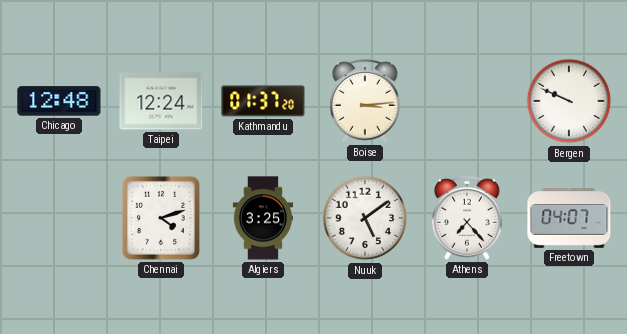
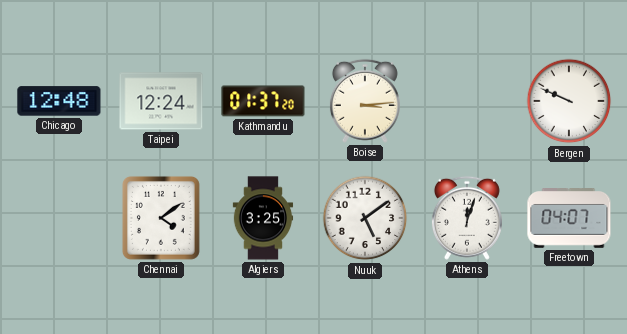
Chennai: 4:12 -> 4:09
Athens: 7:23 -> 12:03
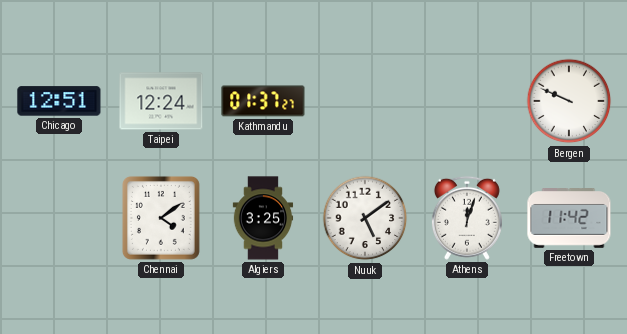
Chicago: 12:48 -> 12:51
Kathmandu: 01:37:20 -> 01:37:27
Boise: 3:14 -> none
Freetown: 04:07 -> 11:42
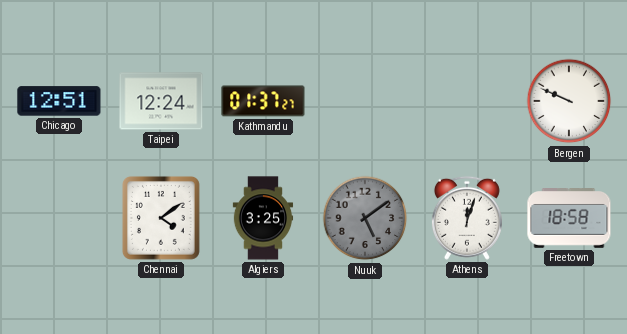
Nuuk dial: white -> grey
Freetown: 11:42 -> 18:58
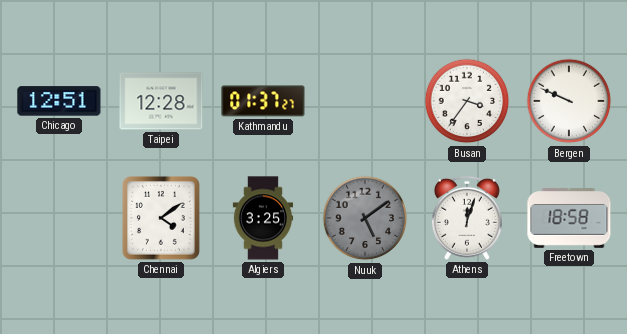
Taipei: 12:24 -> 12:28
Busan: none -> 3:36
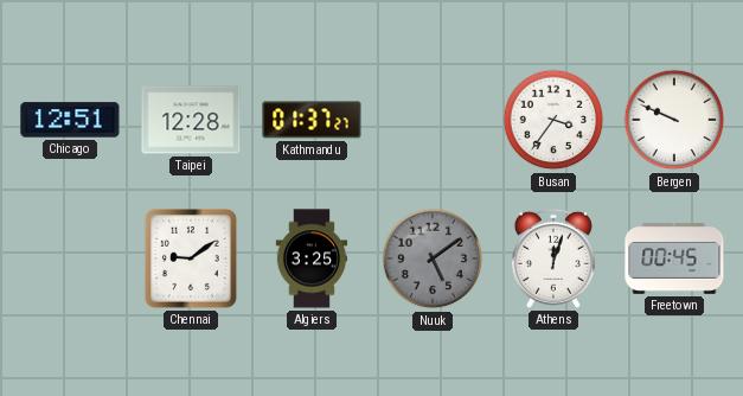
Chennai: 4:09 -> 9:09
Freetown: 18:58 -> 00:45
